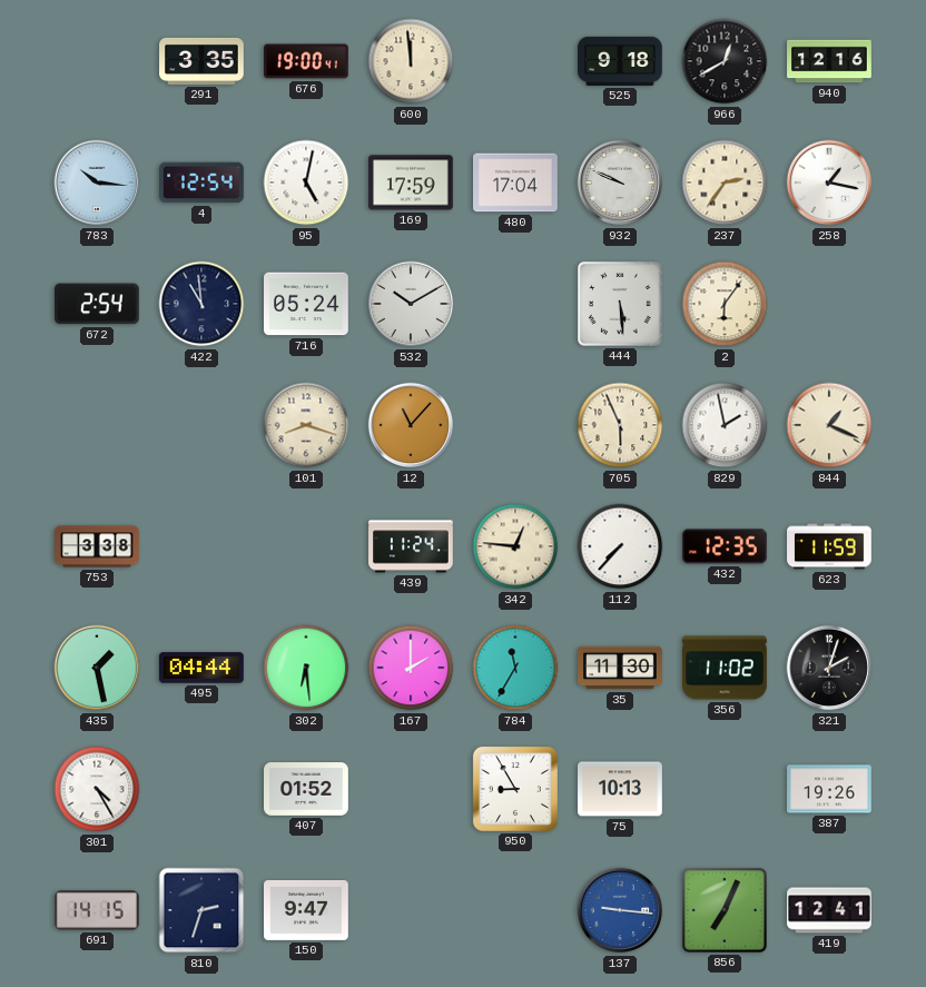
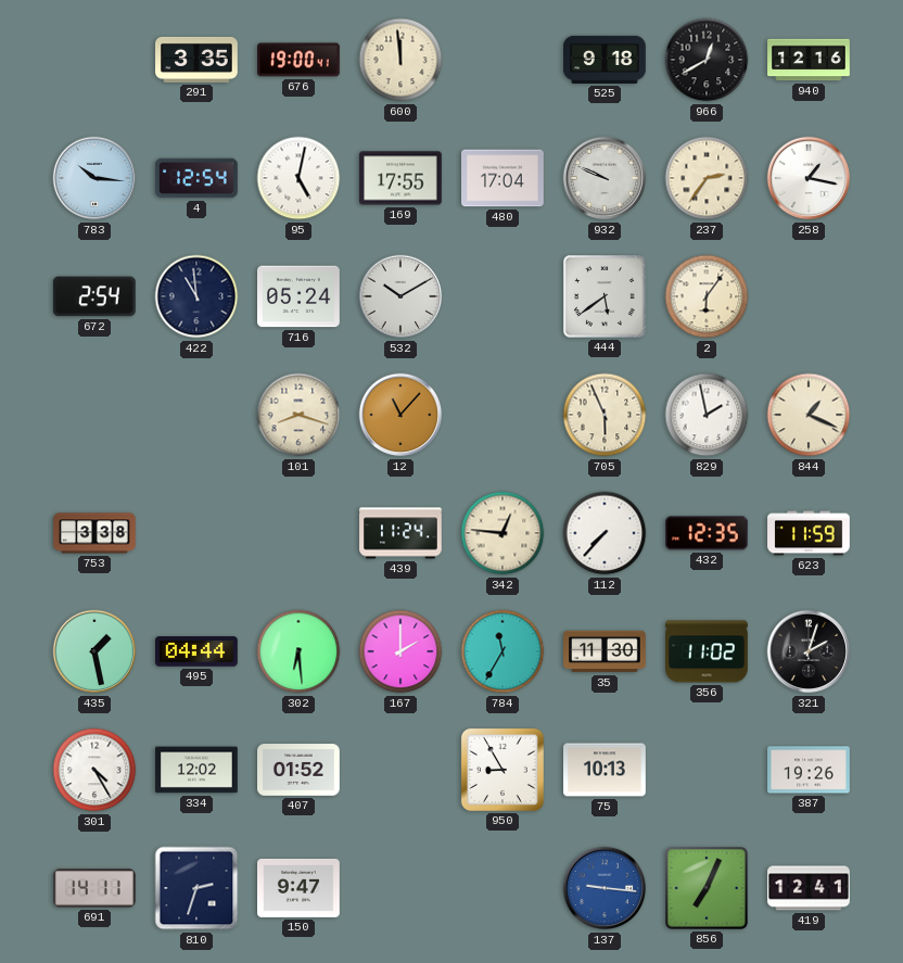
169: 17:59 -> 17:55
444: 5:29 -> 5:39
334: none -> 12:02
691: 14:15 -> 14:11
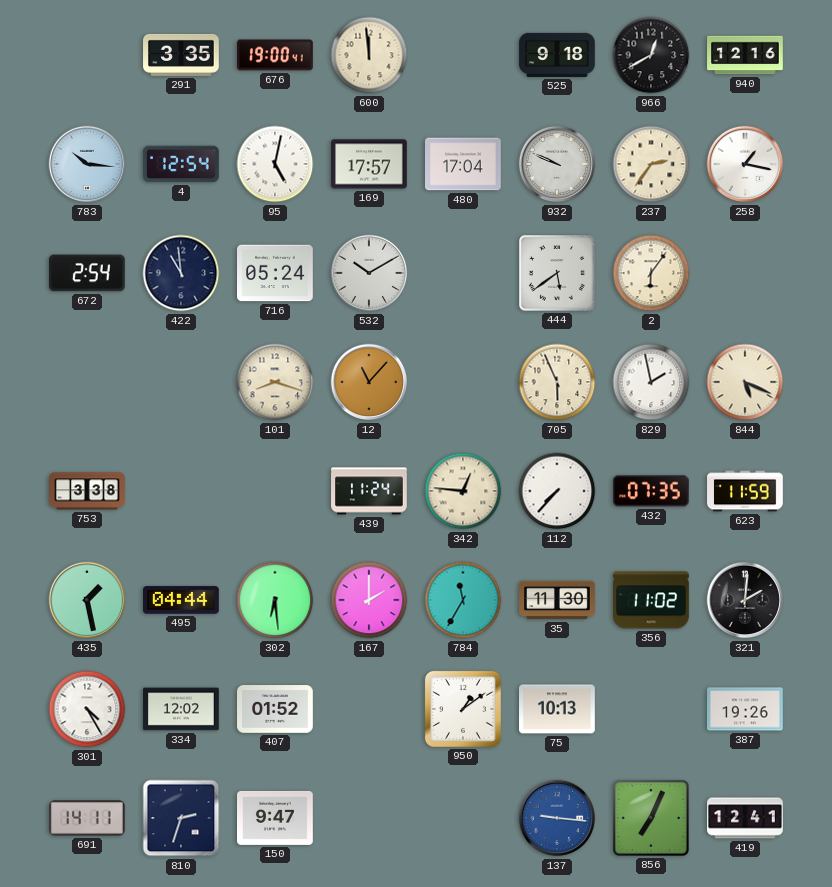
169: 17:55 -> 17:57
844: 1:19 -> 5:19
432: 12:35 -> 07:35
321: 2:03 -> 2:01
950: 8:55 -> 1:09
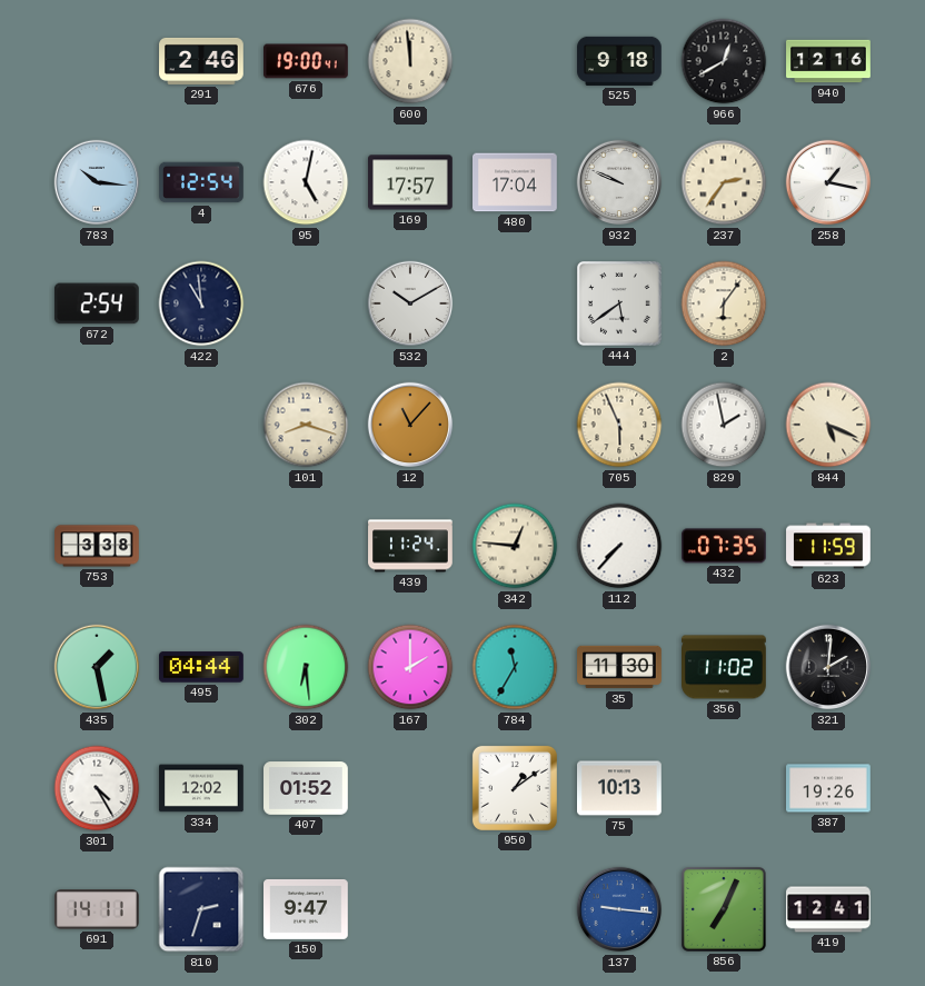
291: 3:35 -> 2:46
716: 05:24 -> none
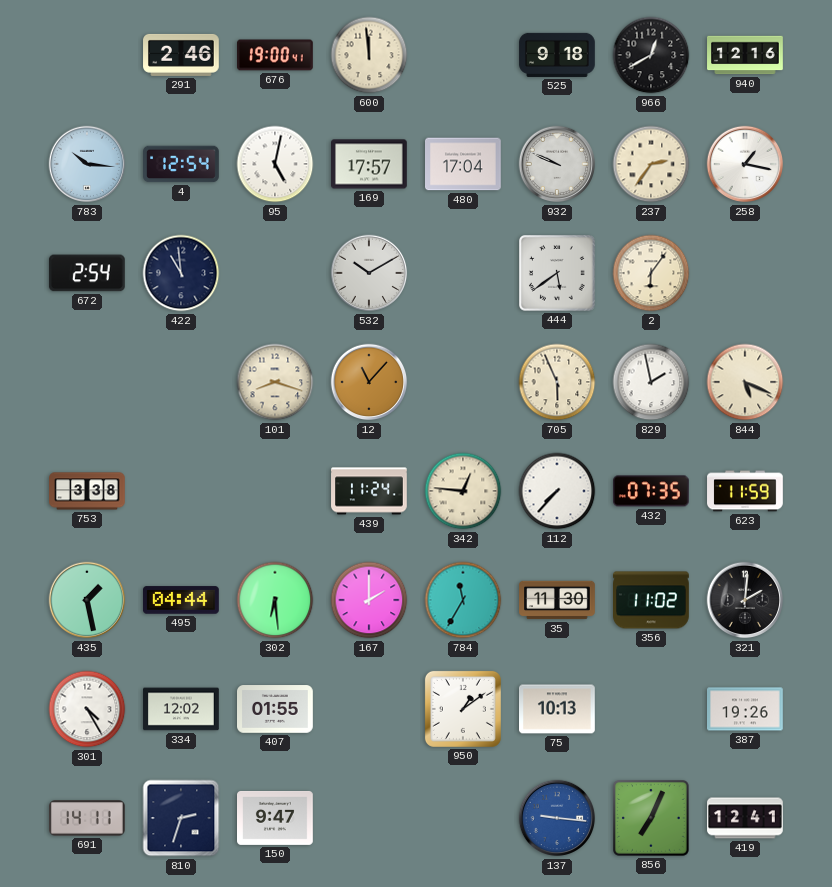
407: 01:52 -> 01:55
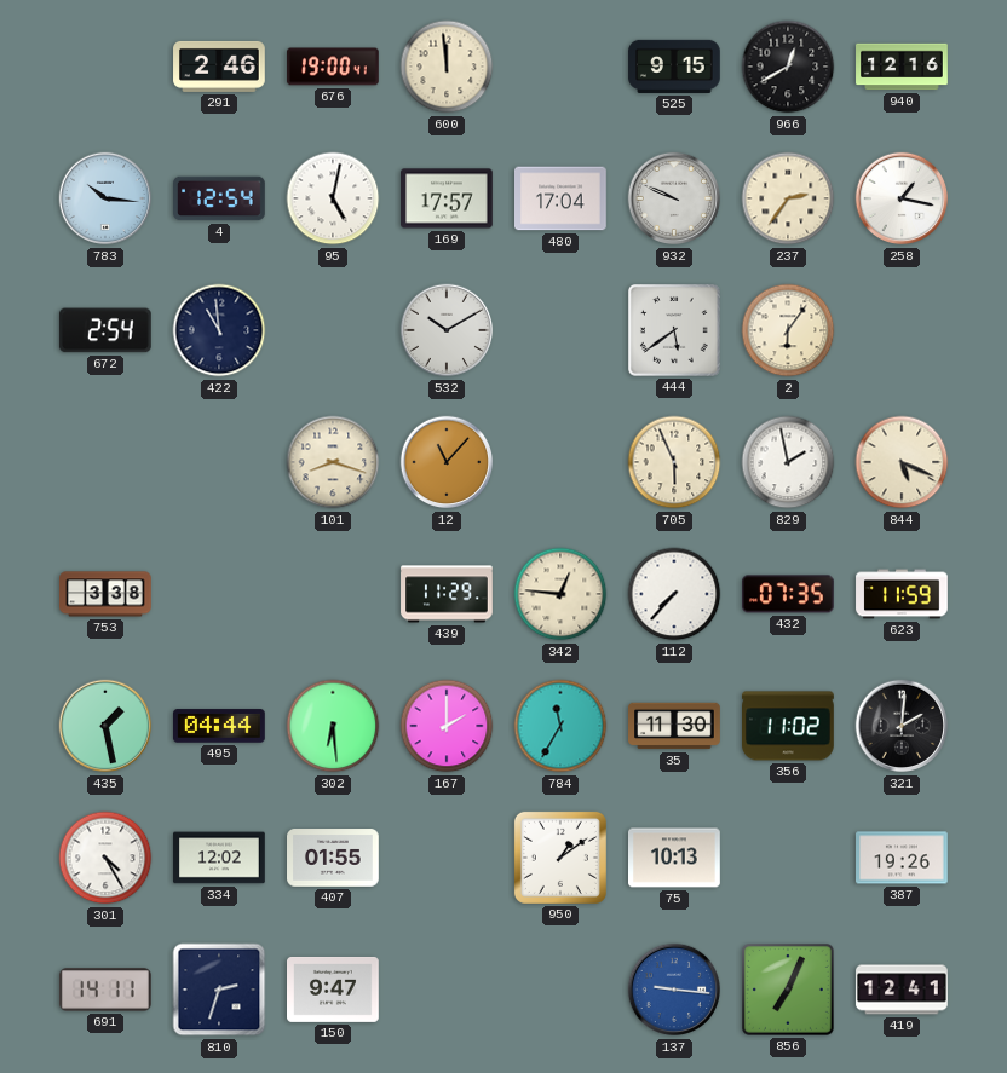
525: 9:18 -> 9:15
439: 11:24 -> 11:29
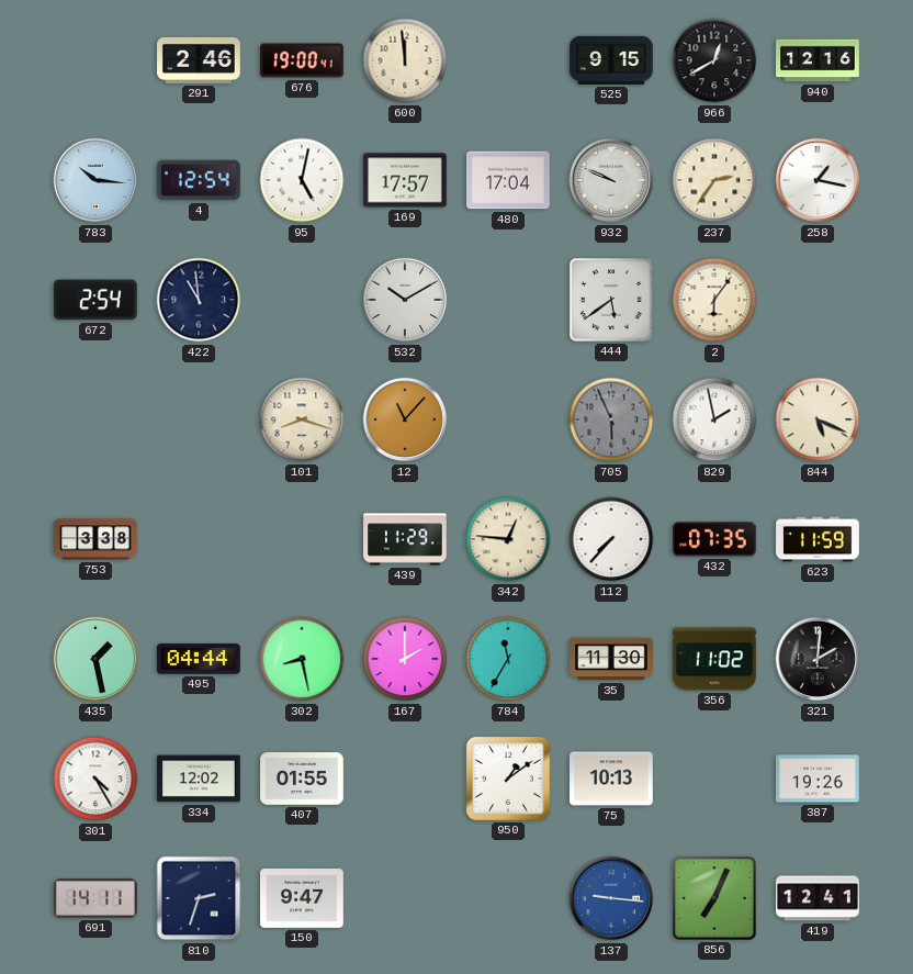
705 dial: cream -> grey
302: 6:29 -> 8:28
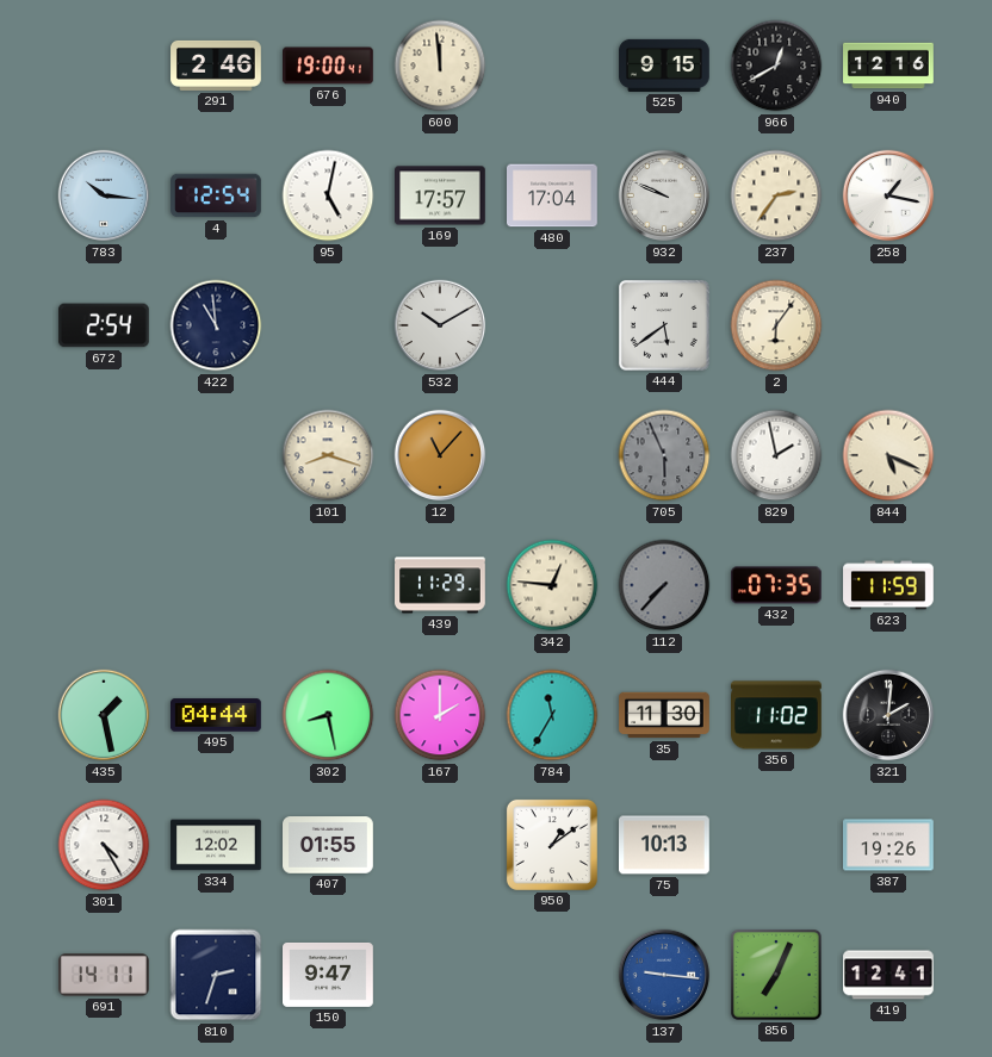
753: 3:38 -> none
112 dial: white -> grey
